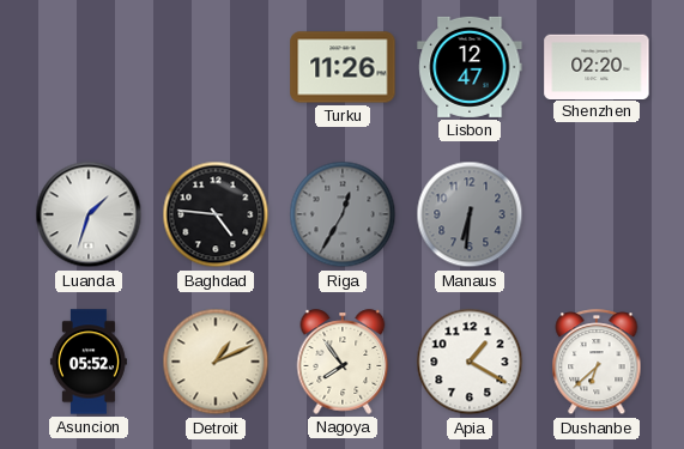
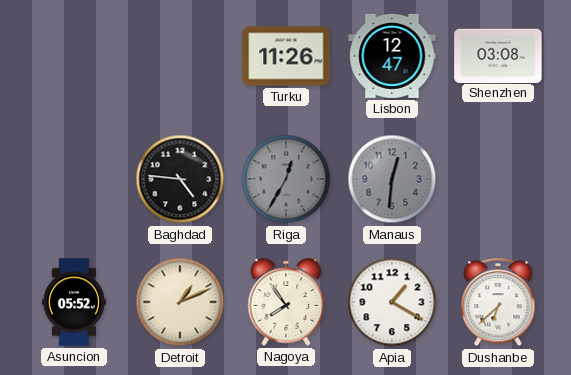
Shenzhen: 02:20 -> 03:08
Luanda: 1:33 -> none
Manaus: 6:31 -> 12:31
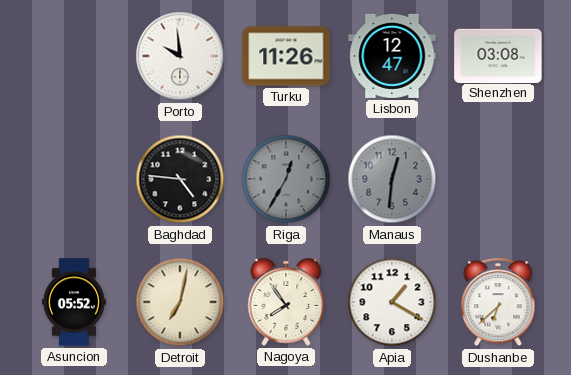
Porto: none -> 9:59
Detroit: 1:11 -> 7:02
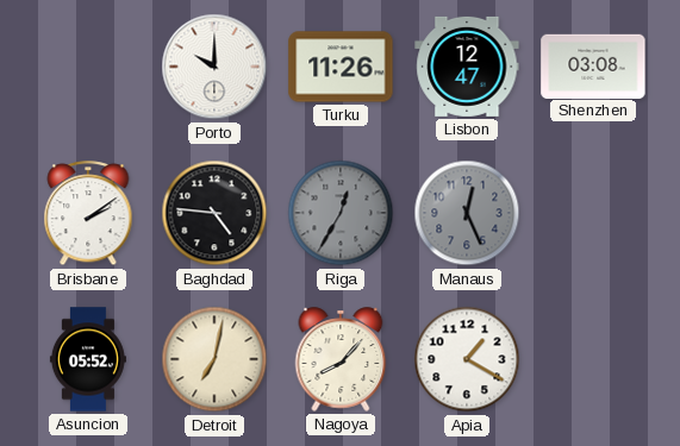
Porto: 9:59 -> 10:00
Brisbane: none -> 2:09
Manaus: 12:31 -> 12:26
Nagoya: 7:54 -> 8:07
Dushanbe: 6:38 -> none
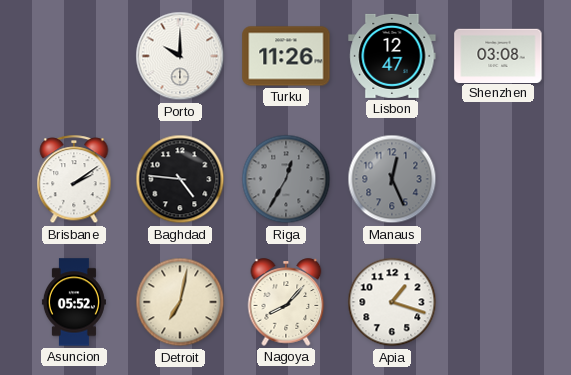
Apia: 1:20 -> 1:18
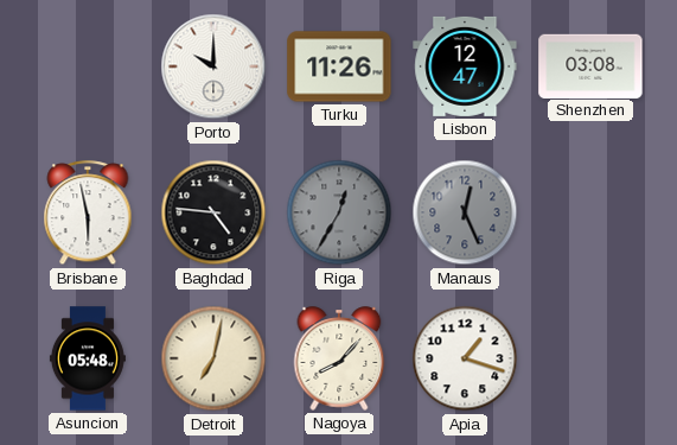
Brisbane: 2:09 -> 5:58
Asuncion: 05:52 -> 05:48
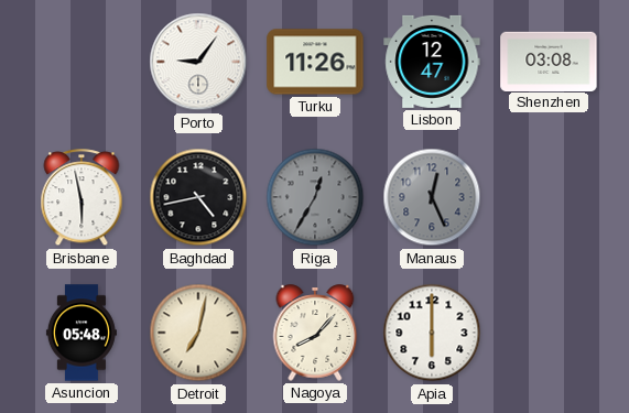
Porto: 10:00 -> 9:06
Baghdad: 4:46 -> 4:43
Apia: 1:18 -> 6:00
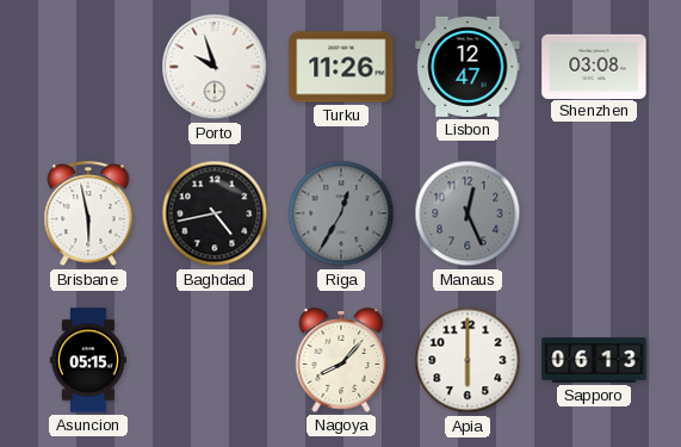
Porto: 9:06 -> 9:57
Asuncion: 05:48 -> 05:15
Detroit: 7:02 -> none
Sapporo: none -> 06:13
